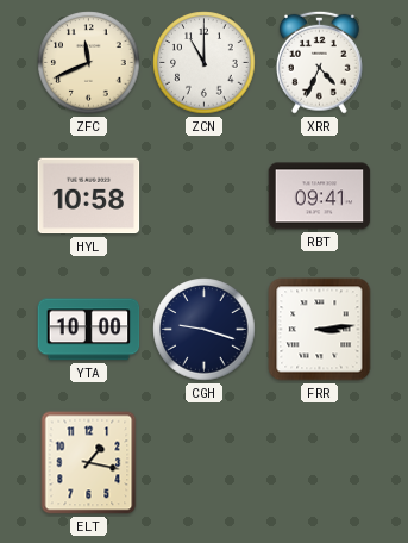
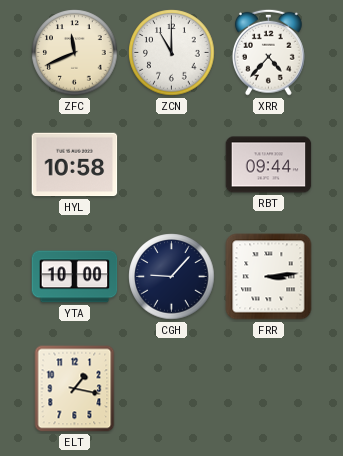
XRR: 4:34 -> 4:37
RBT: 09:41 -> 09:44
CGH: 9:18 -> 9:07
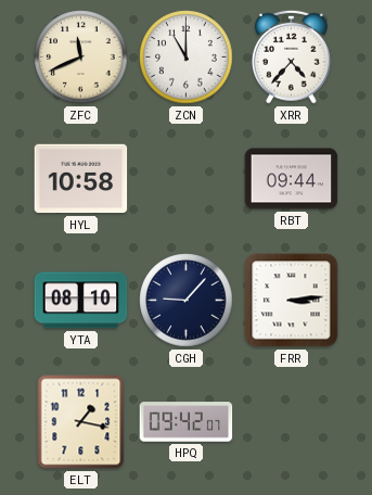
YTA: 10:00 -> 08:10
HPQ: none -> 09:42
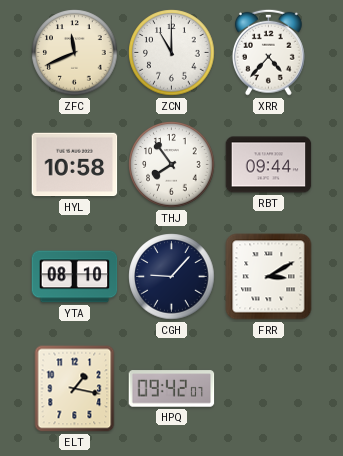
THJ: none -> 7:54
FRR: 3:14 -> 3:10
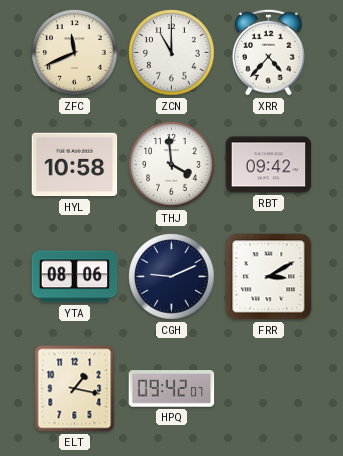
THJ: 7:54 -> 3:59
RBT: 09:44 -> 09:42
YTA: 08:10 -> 08:06
CGH: 9:07 -> 9:11
